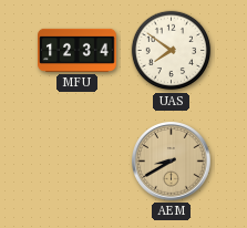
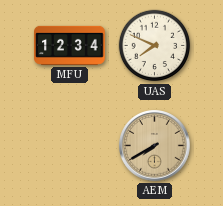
UAS: 7:51 -> 7:49
AEM: 8:40 -> 7:40
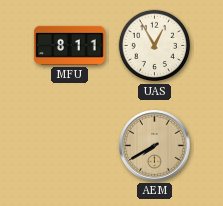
MFU: 12:34 -> 8:11
UAS: 7:49 -> 12:55
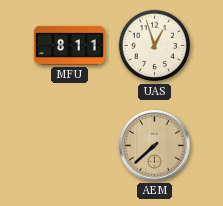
UAS: 12:55 -> 12:57
AEM: 7:40 -> 7:38
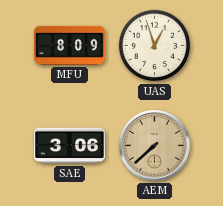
MFU: 8:11 -> 8:09
SAE: none -> 3:06
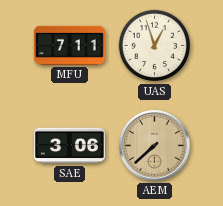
MFU: 8:09 -> 7:11
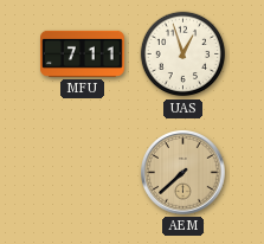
SAE: 3:06 -> none
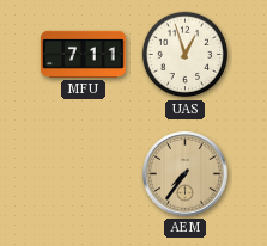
AEM: 7:38 -> 7:36
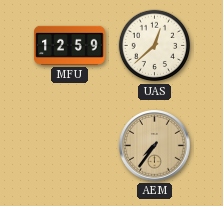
MFU: 7:11 -> 12:59
UAS: 12:57 -> 12:38
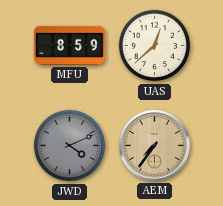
MFU: 12:59 -> 8:59
JWD: none -> 4:11
